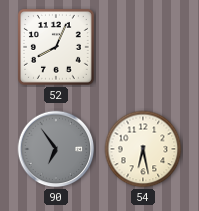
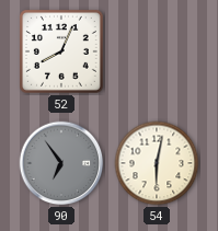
54: 6:28 -> 6:02
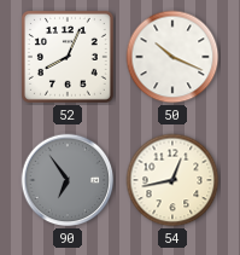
50: none -> 10:19
54: 6:02 -> 12:43
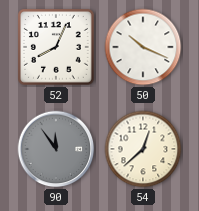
90: 6:54 -> 11:54
54: 12:43 -> 12:38
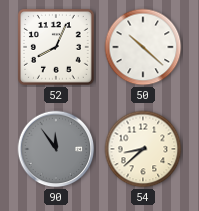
50: 10:19 -> 10:22
54: 12:38 -> 8:38
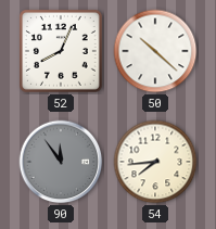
54: 8:38 -> 7:44
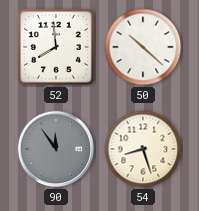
52: 8:04 -> 7:59
54: 7:44 -> 8:27
